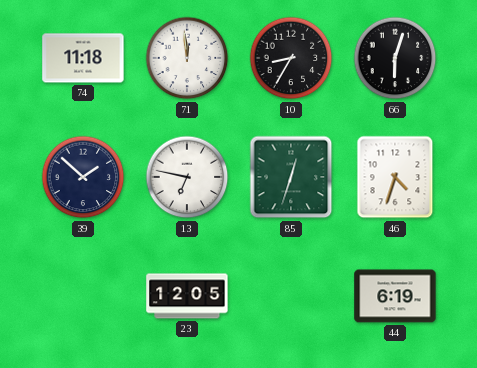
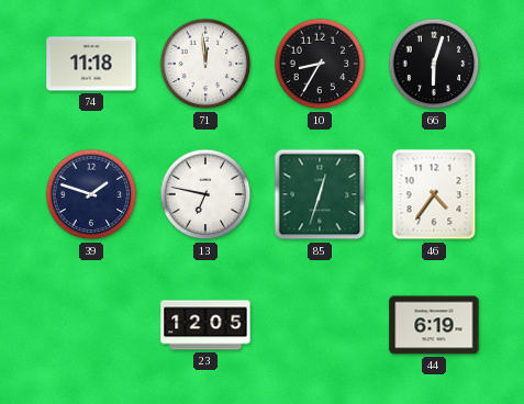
39: 1:52 -> 1:48
46: 4:33 -> 4:36
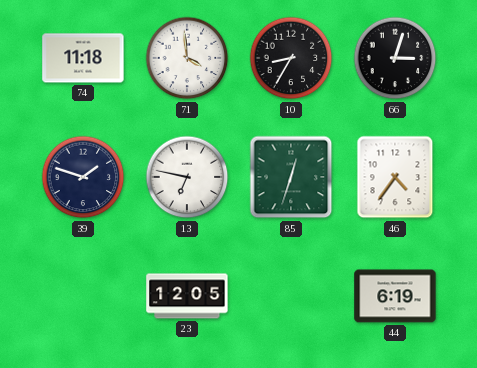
71: 11:59 -> 3:59
66: 6:03 -> 3:03
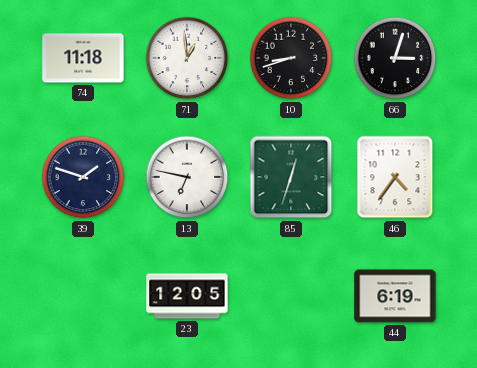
71: 3:59 -> 12:59
10: 8:35 -> 8:42
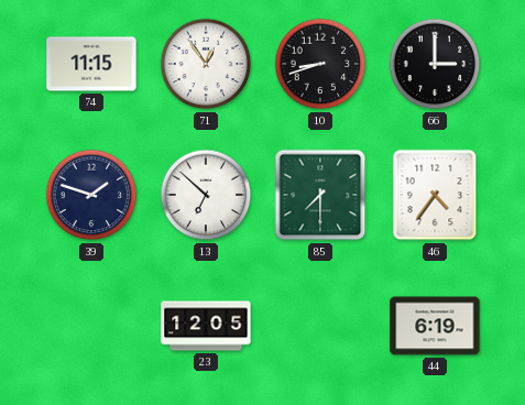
74: 11:18 -> 11:15
71: 12:59 -> 12:54
66: 3:03 -> 3:00
13: 6:47 -> 6:52
85: 12:33 -> 7:30
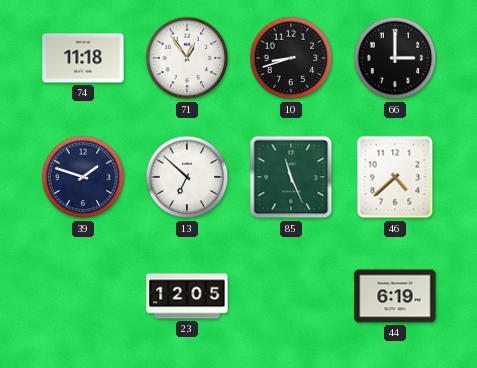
74: 11:15 -> 11:18
85: 7:30 -> 11:26
46: 4:36 -> 4:38
